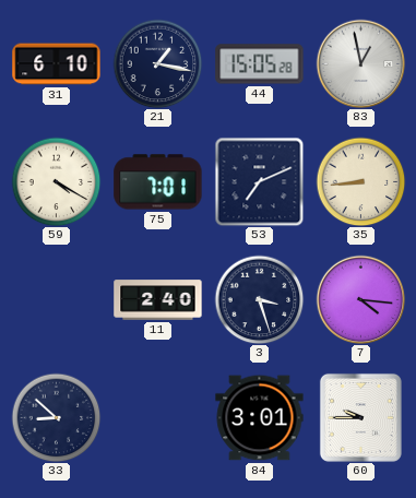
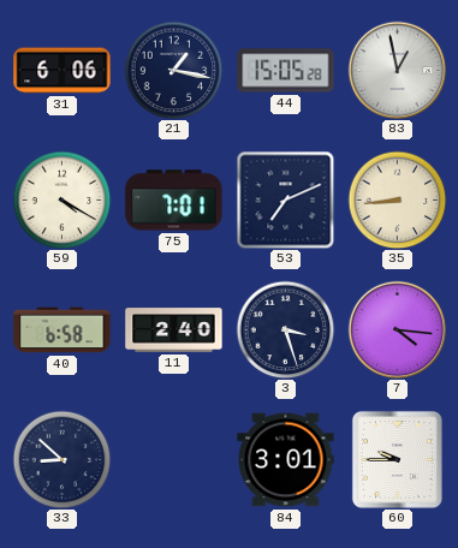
31: 6:10 -> 6:06
40: none -> 6:58
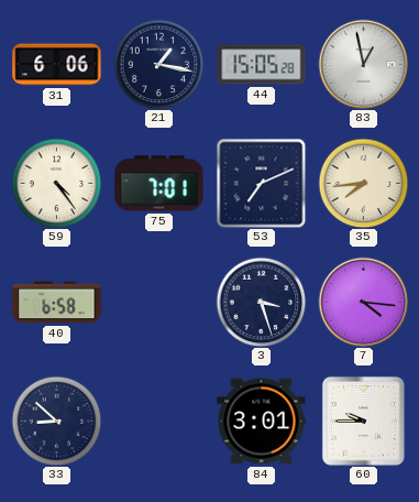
59: 4:20 -> 4:24
35: 8:44 -> 7:44
11: 2:40 -> none
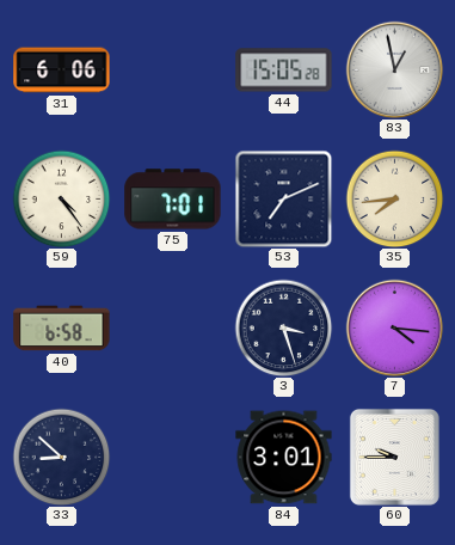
21: 1:17 -> none
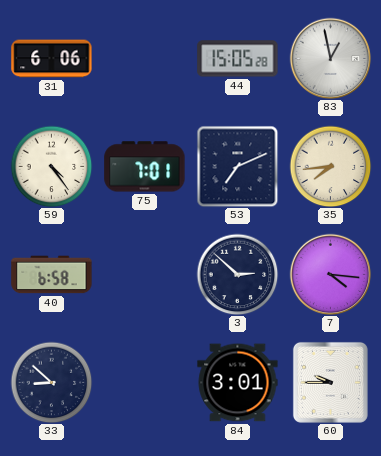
3: 3:27 -> 2:52
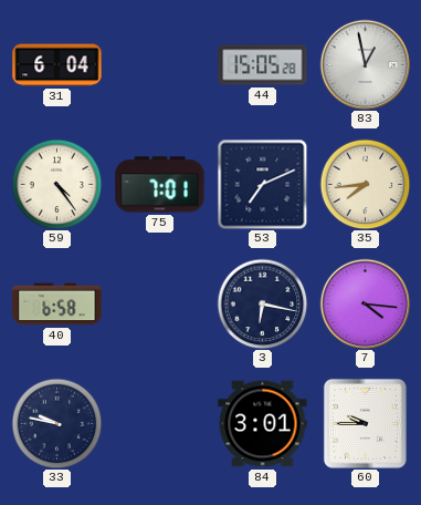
31: 6:06 -> 6:04
3: 2:52 -> 6:17
33: 8:52 -> 9:47
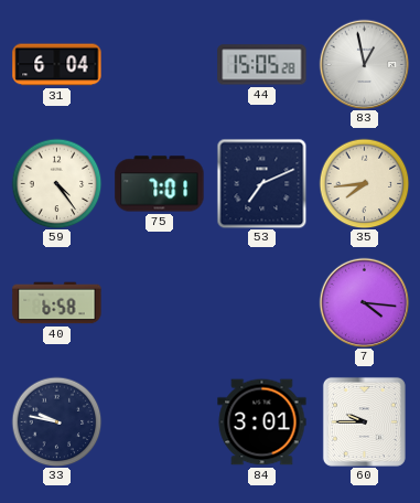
3: 6:17 -> none
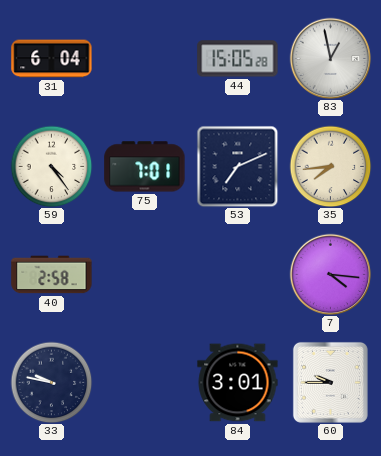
40: 6:58 -> 2:58
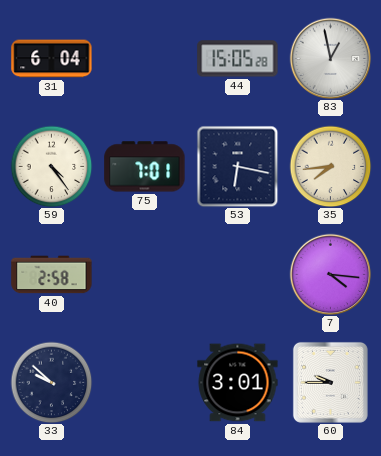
53: 7:11 -> 6:17
33: 9:47 -> 9:52
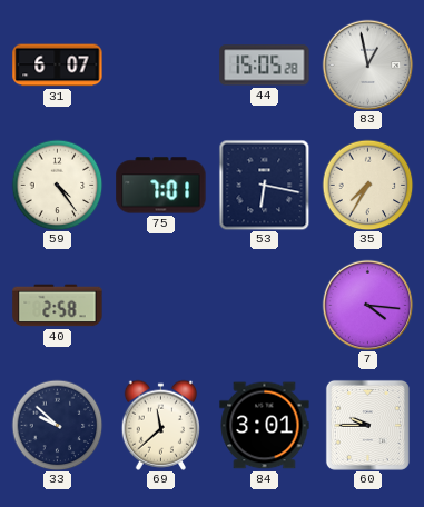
31: 6:04 -> 6:07
35: 7:44 -> 7:35
69: none -> 11:38
